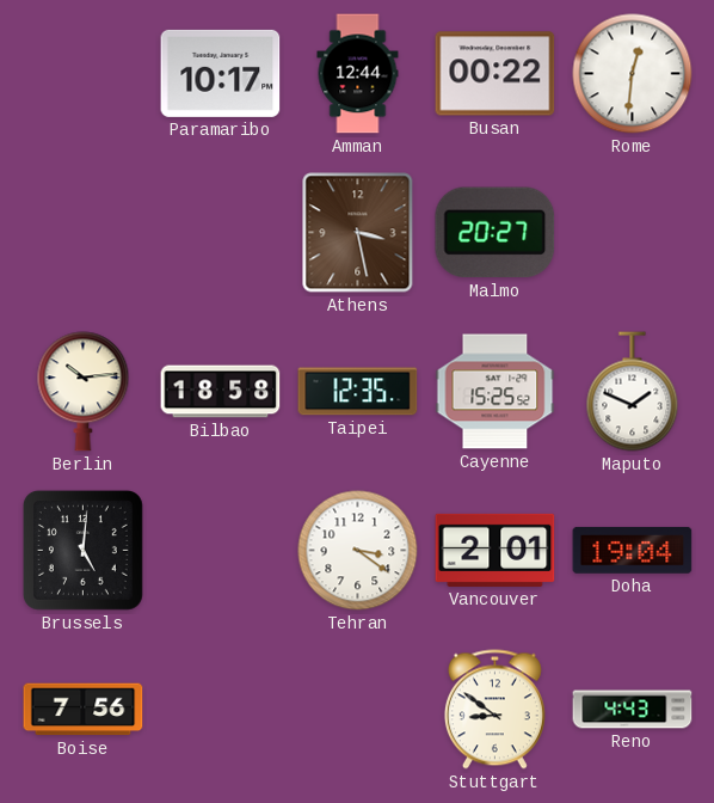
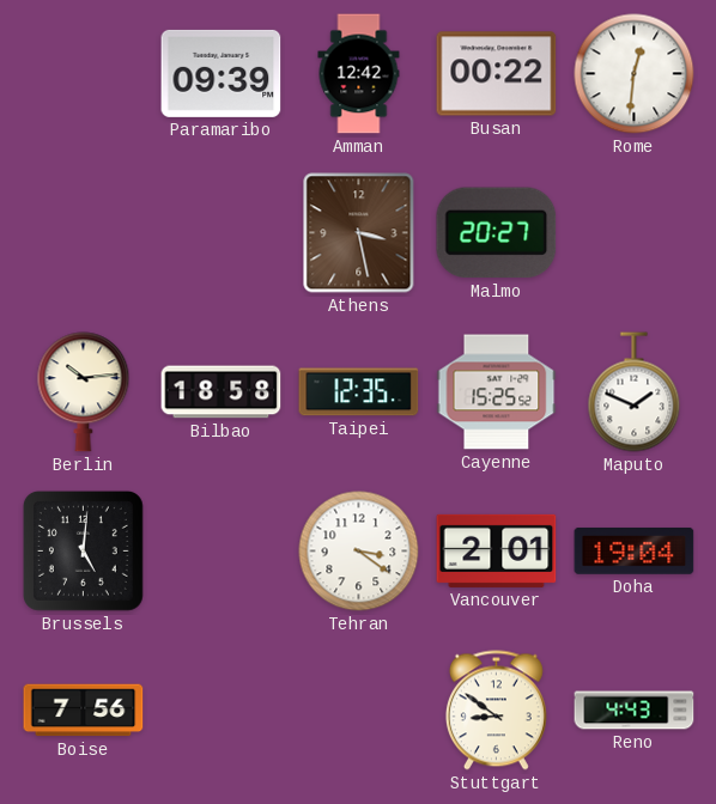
Paramaribo: 10:17 -> 09:39
Amman: 12:44 -> 12:42
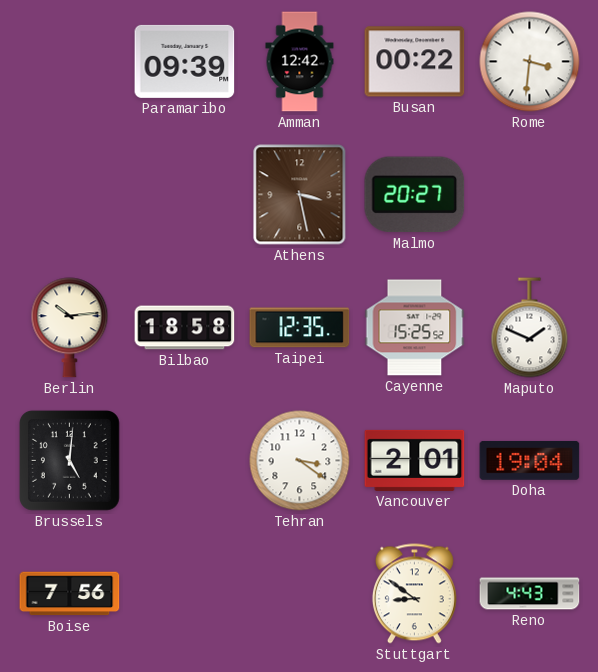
Rome: 12:31 -> 3:31
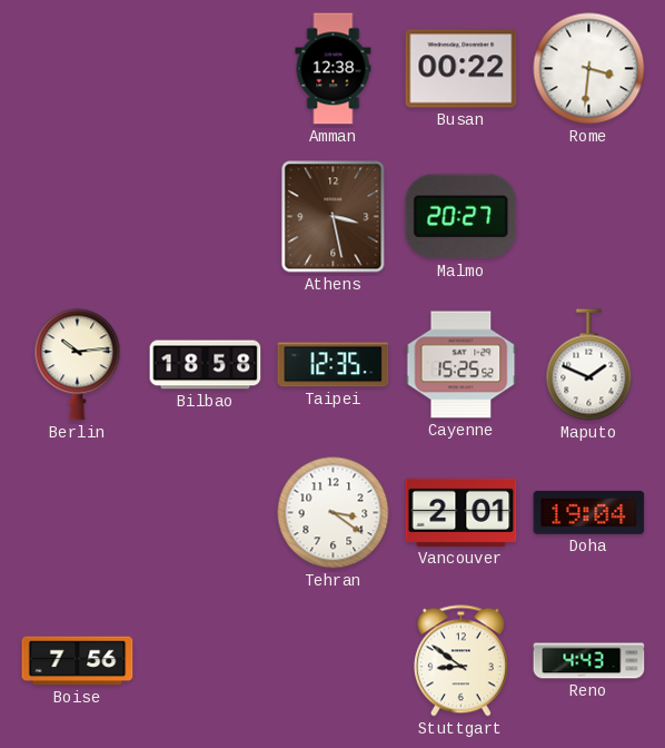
Paramaribo: 09:39 -> none
Amman: 12:42 -> 12:38
Brussels: 5:01 -> none
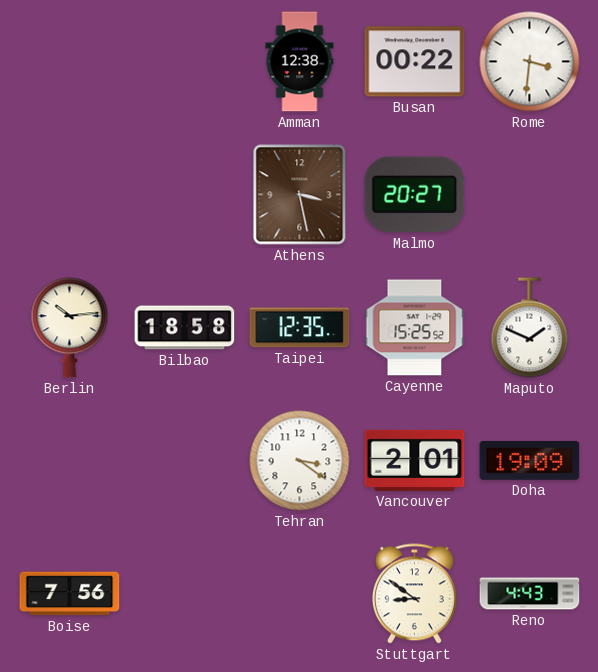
Doha: 19:04 -> 19:09
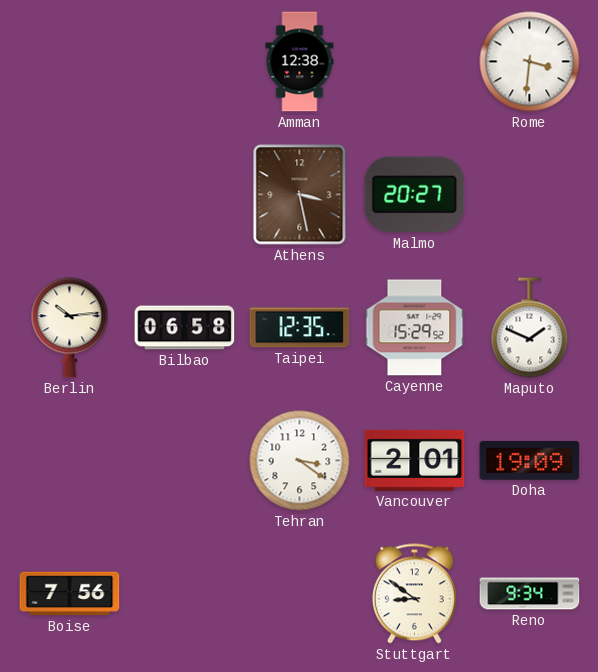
Busan: 00:22 -> none
Bilbao: 18:58 -> 06:58
Cayenne: 15:25 -> 15:29
Reno: 4:43 -> 9:34
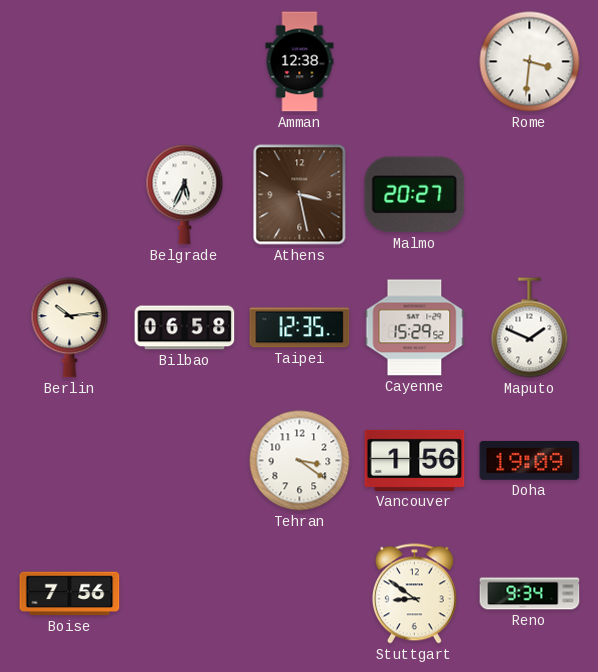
Belgrade: none -> 5:34
Vancouver: 2:01 -> 1:56
